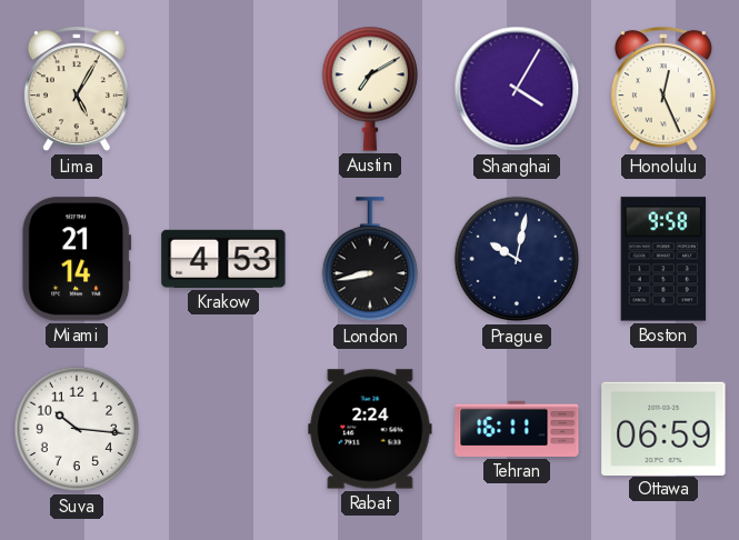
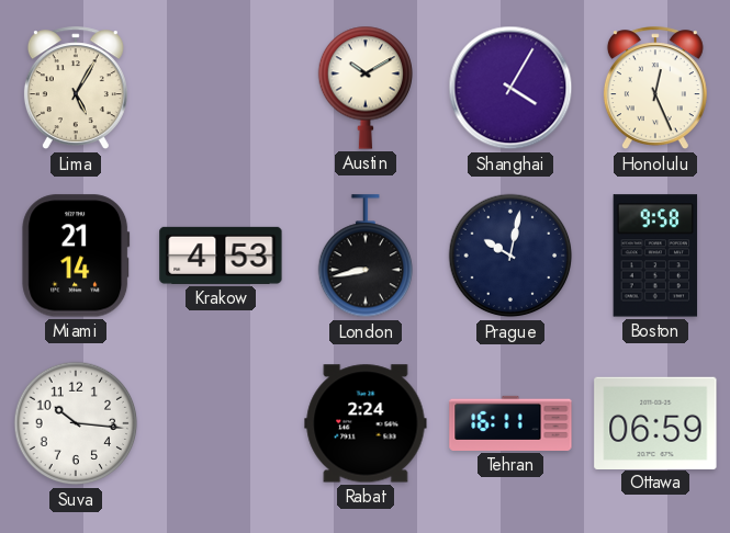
Austin: 7:10 -> 10:10
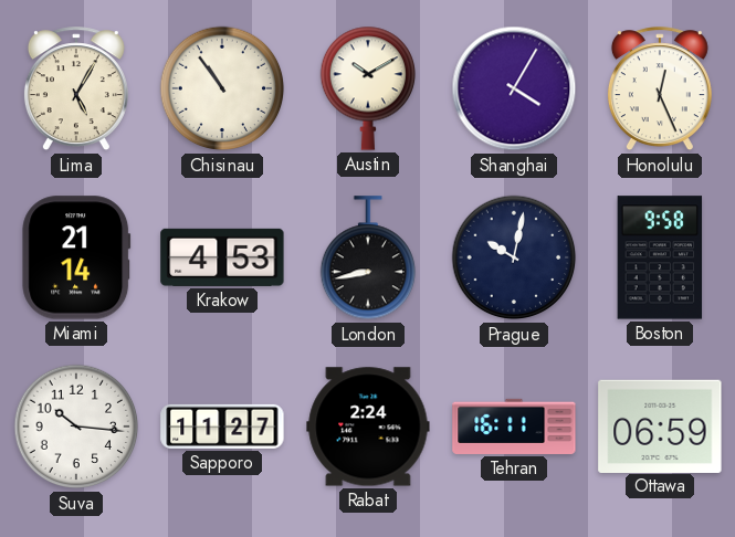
Chisinau: none -> 10:54
Sapporo: none -> 11:27
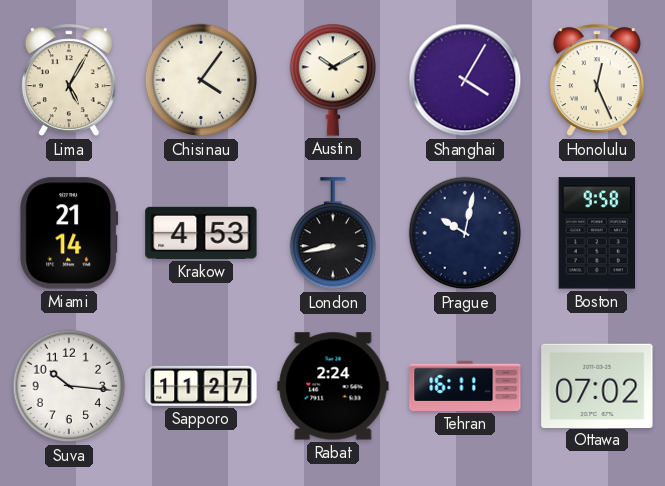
Chisinau: 10:54 -> 4:06
Ottawa: 06:59 -> 07:02
